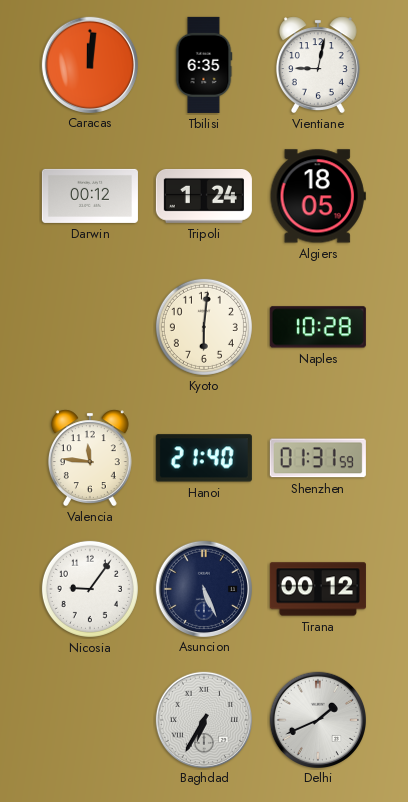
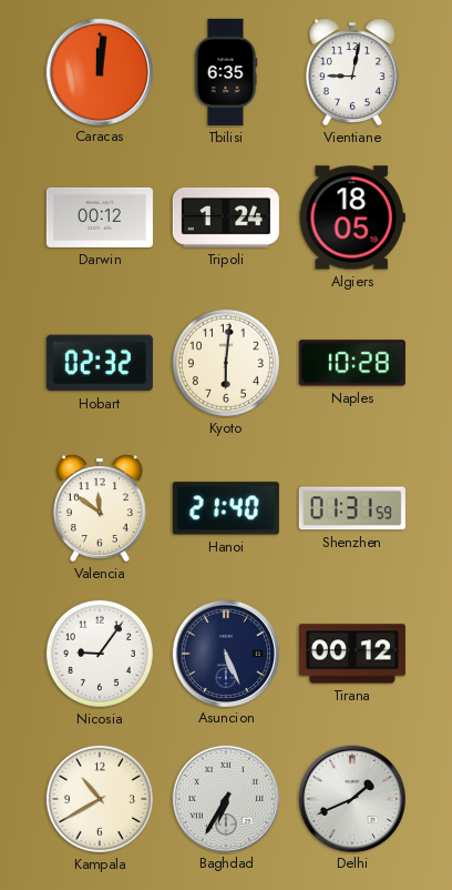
Hobart: none -> 02:32
Valencia: 11:46 -> 11:51
Kampala: none -> 10:40
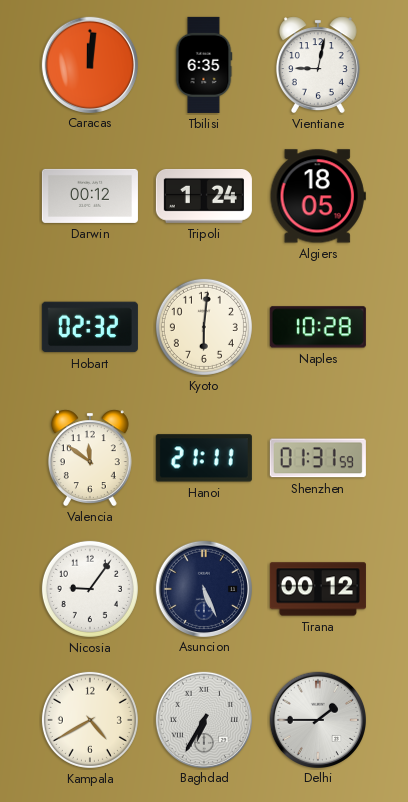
Hanoi: 21:40 -> 21:11
Kampala: 10:40 -> 4:40
Delhi: 1:41 -> 1:45
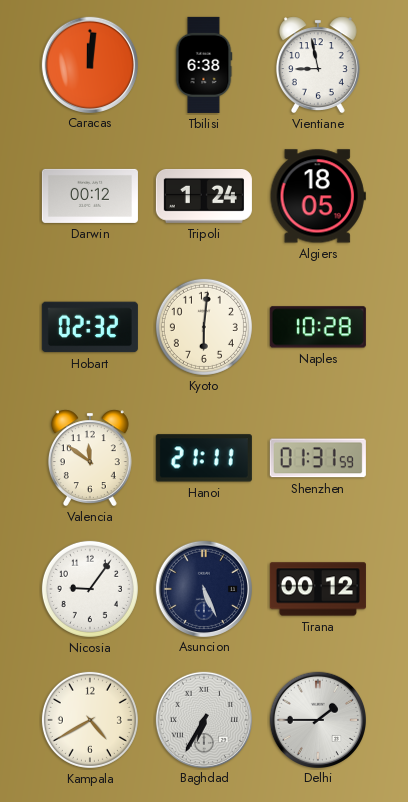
Tbilisi: 6:35 -> 6:38
Vientiane: 9:02 -> 8:58
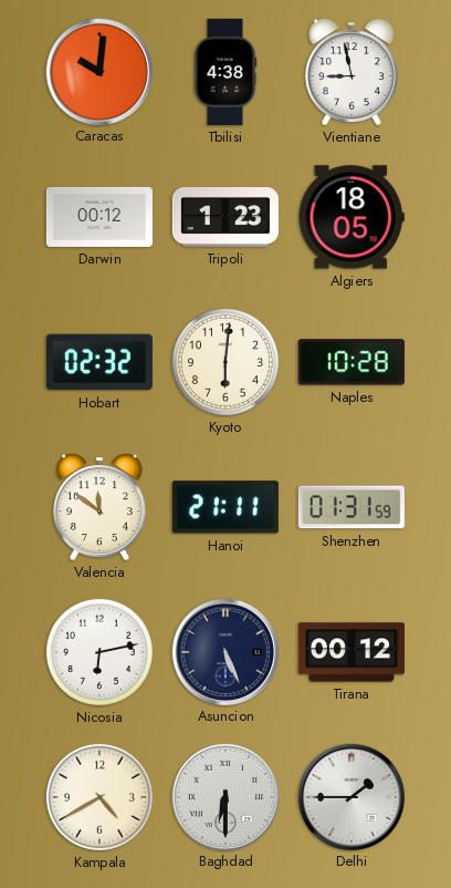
Caracas: 12:01 -> 10:01
Tbilisi: 6:38 -> 4:38
Tripoli: 1:24 -> 1:23
Nicosia: 9:06 -> 6:13
Baghdad: 6:35 -> 6:30
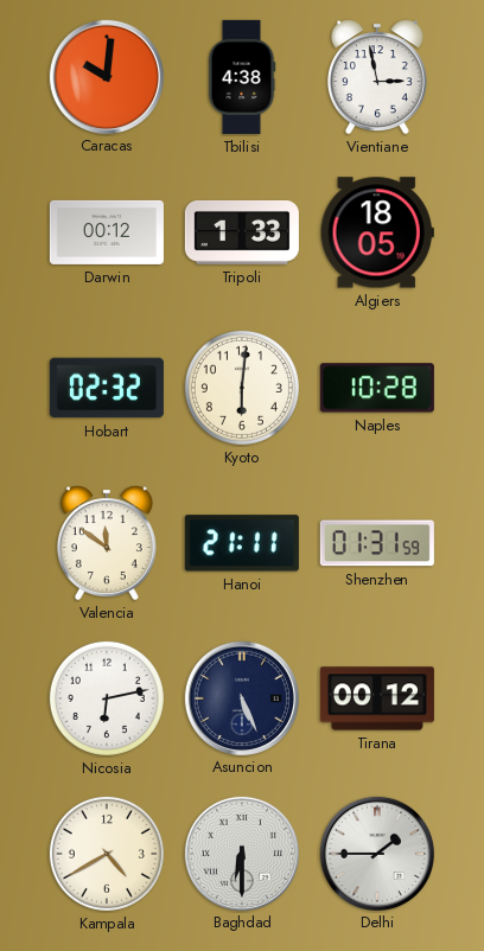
Vientiane: 8:58 -> 2:58
Tripoli: 1:23 -> 1:33
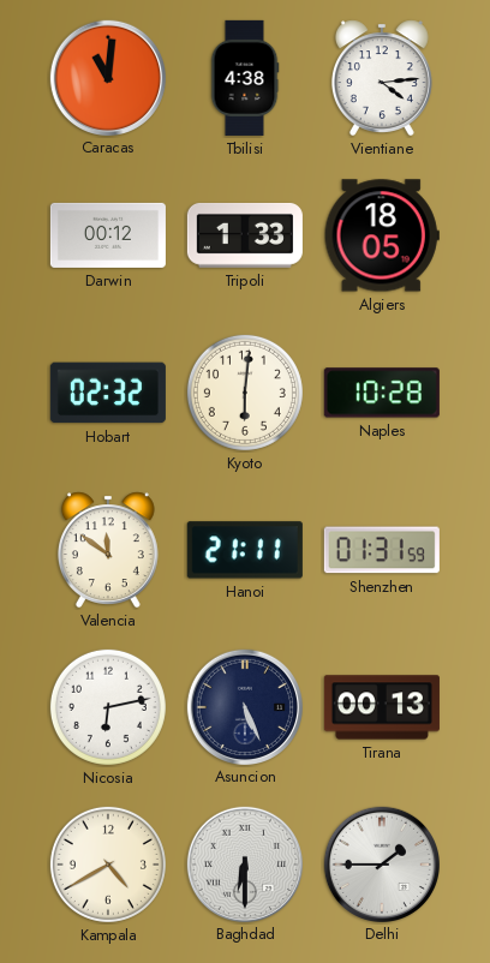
Caracas: 10:01 -> 11:01
Vientiane: 2:58 -> 4:14
Tirana: 00:12 -> 00:13
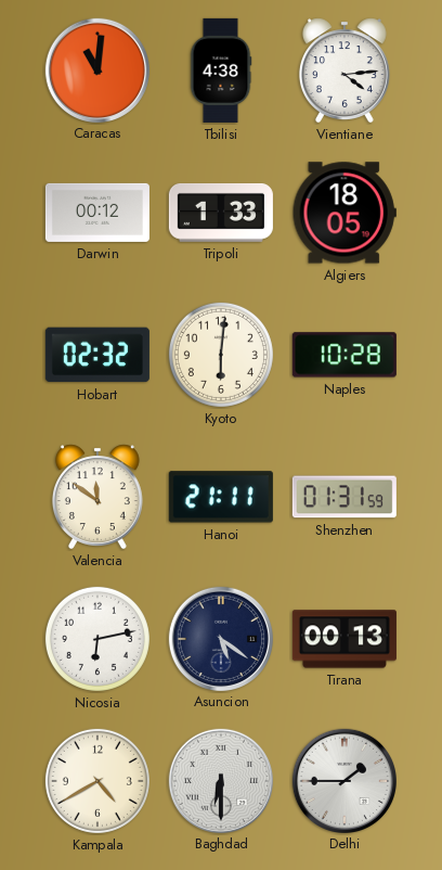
Asuncion: 5:26 -> 5:21
